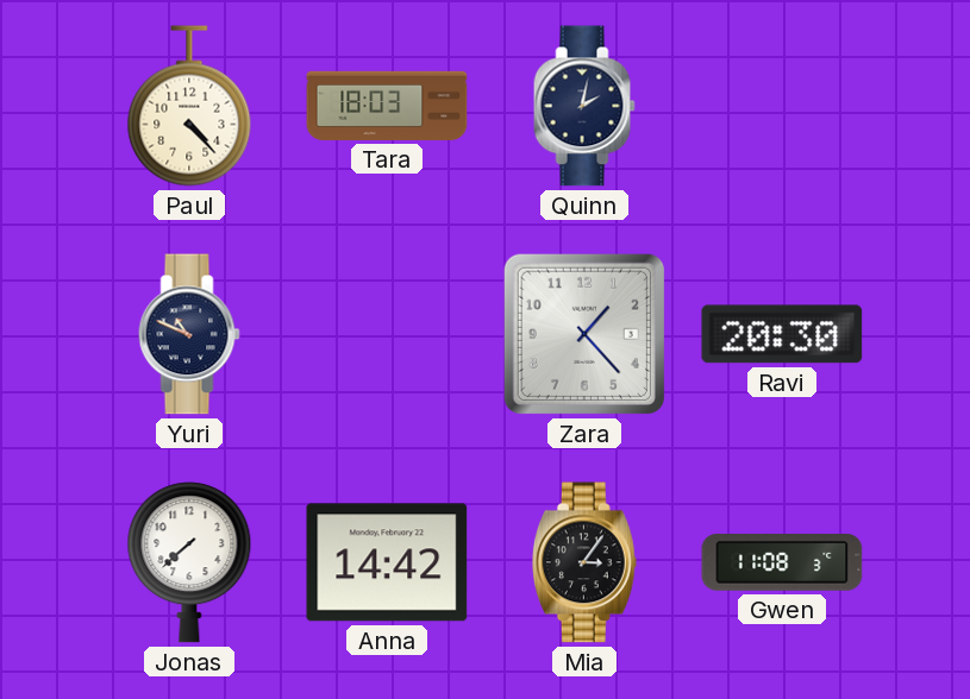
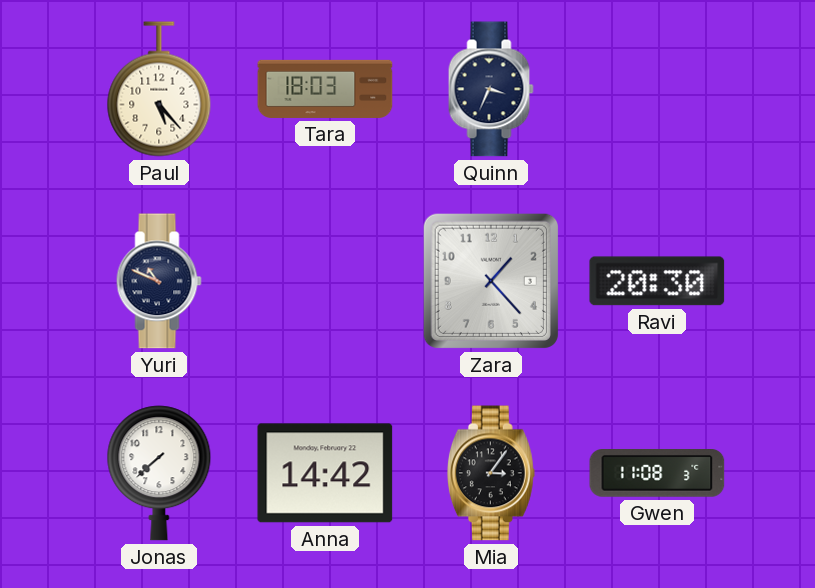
Paul: 4:23 -> 5:23
Quinn: 2:02 -> 3:34
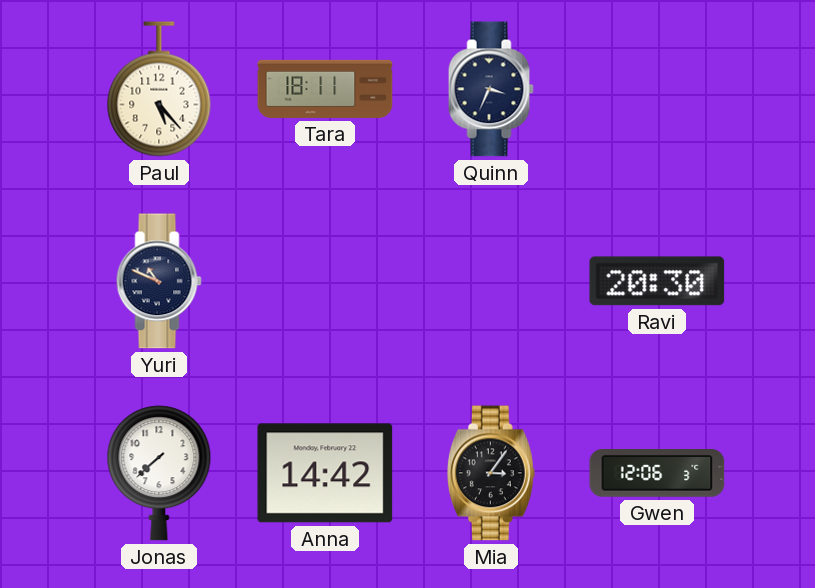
Tara: 18:03 -> 18:11
Zara: 1:23 -> none
Gwen: 11:08 -> 12:06
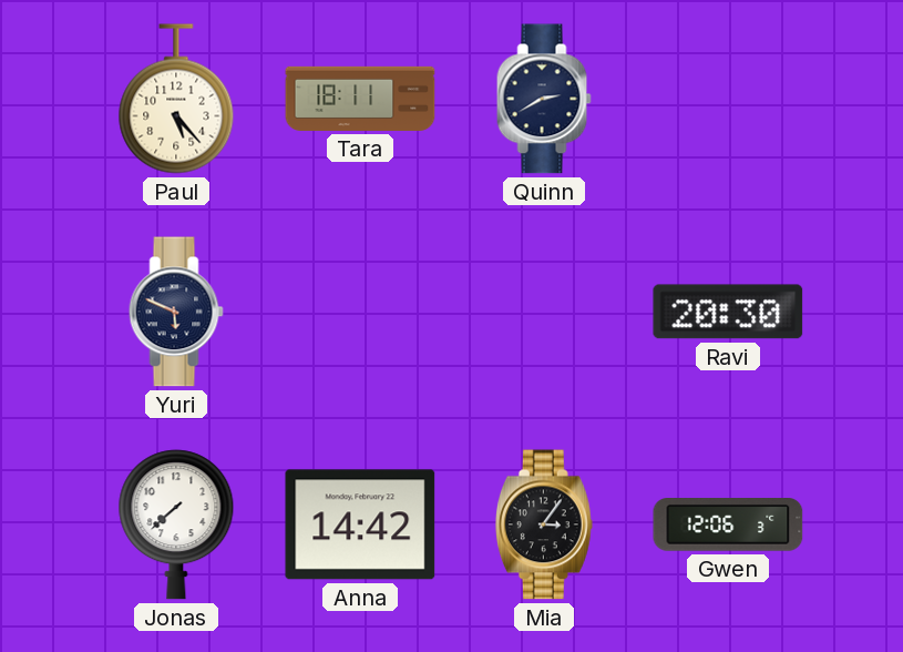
Quinn: 3:34 -> 2:40
Yuri: 10:49 -> 5:49
